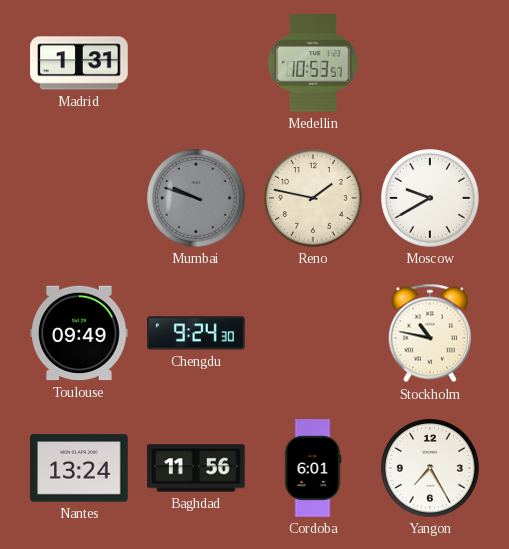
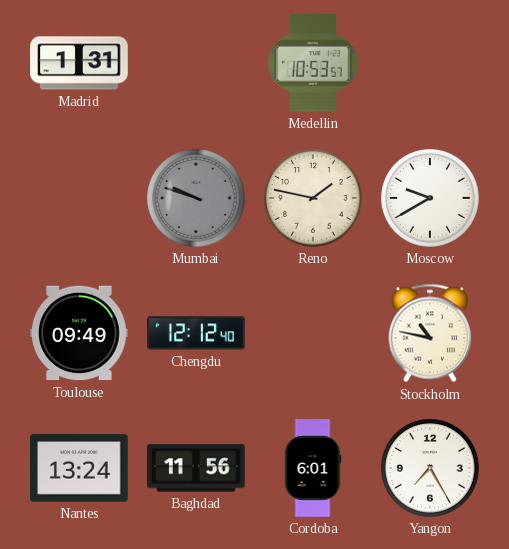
Chengdu: 9:24 -> 12:12
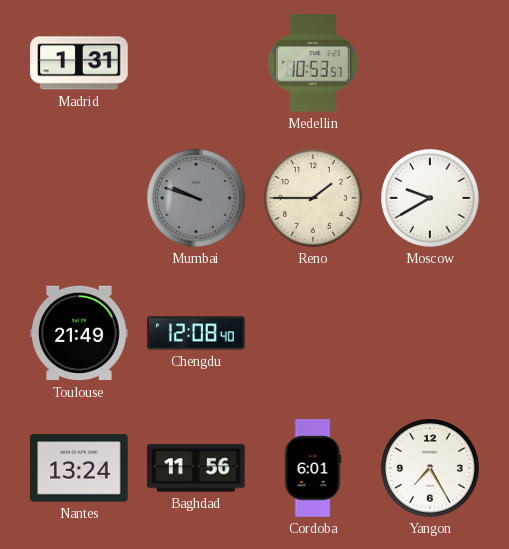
Reno: 1:47 -> 1:45
Toulouse: 09:49 -> 21:49
Chengdu: 12:12 -> 12:08
Stockholm: 10:47 -> none
